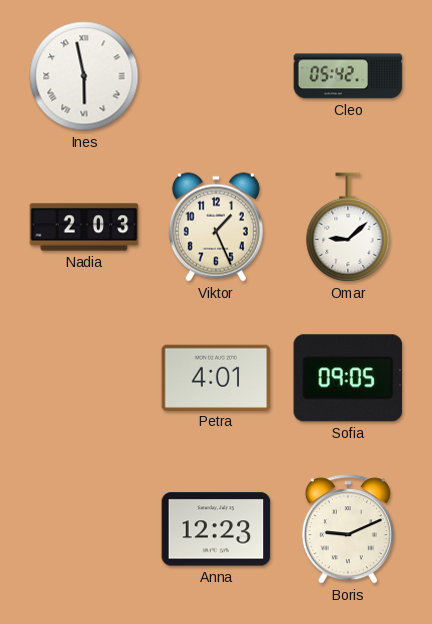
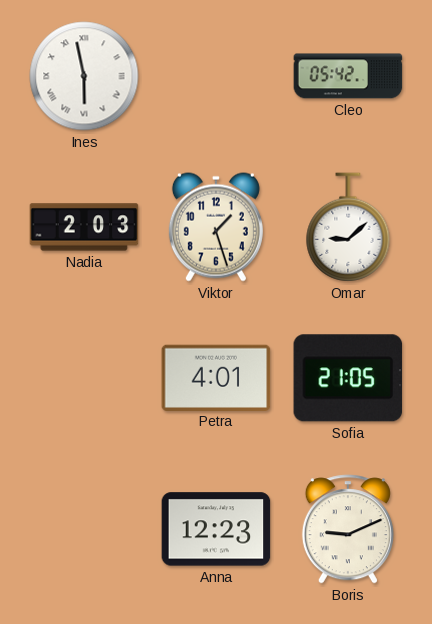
Viktor: 1:26 -> 1:27
Sofia: 09:05 -> 21:05
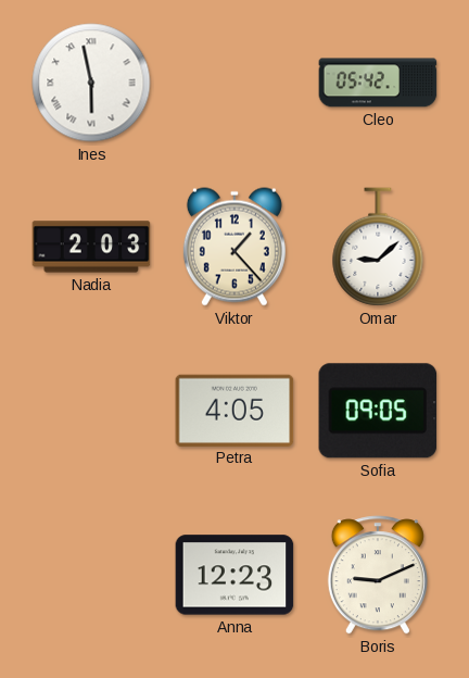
Viktor: 1:27 -> 1:23
Petra: 4:01 -> 4:05
Sofia: 21:05 -> 09:05
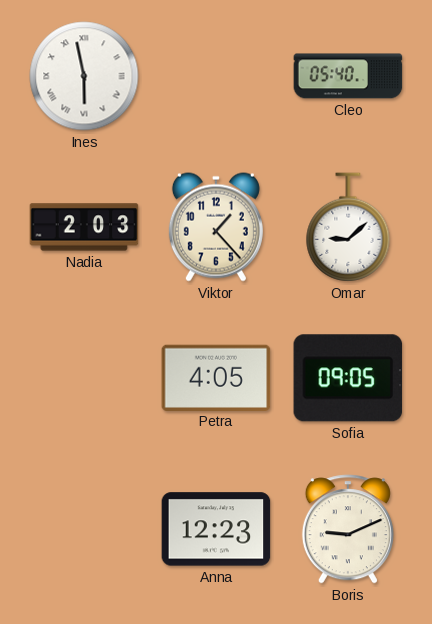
Cleo: 05:42 -> 05:40
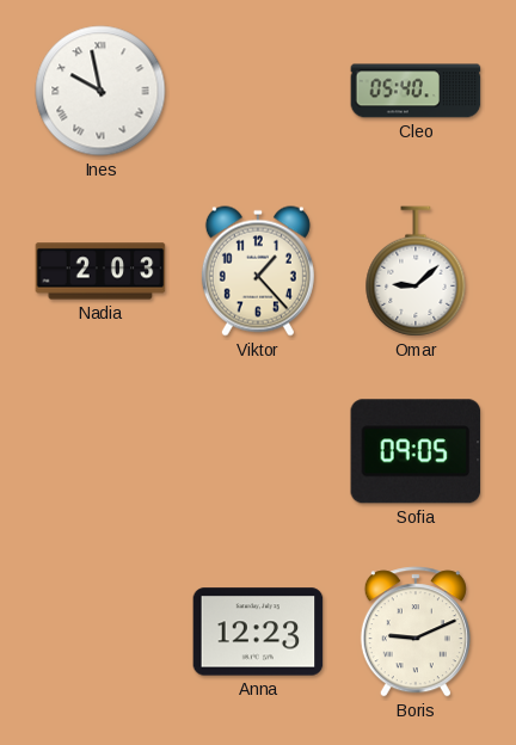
Ines: 5:58 -> 9:58
Petra: 4:05 -> none
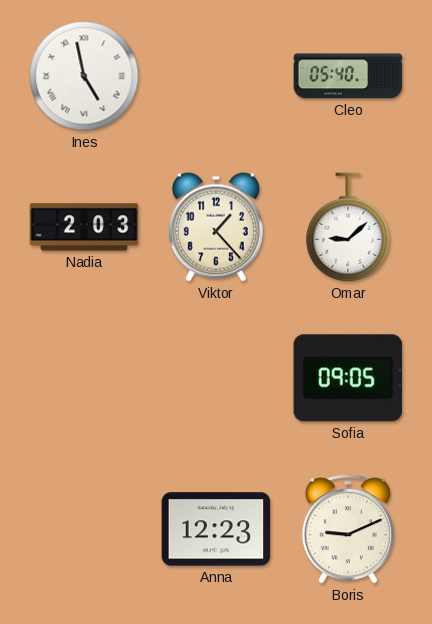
Ines: 9:58 -> 4:58
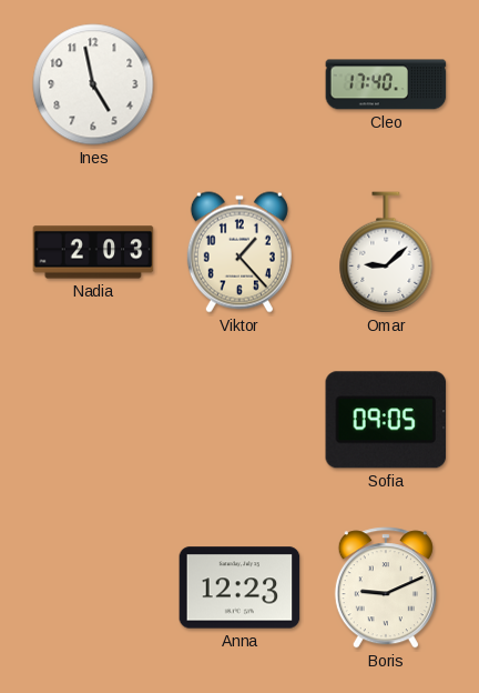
Ines numerals: Roman -> Arabic
Cleo: 05:40 -> 17:40
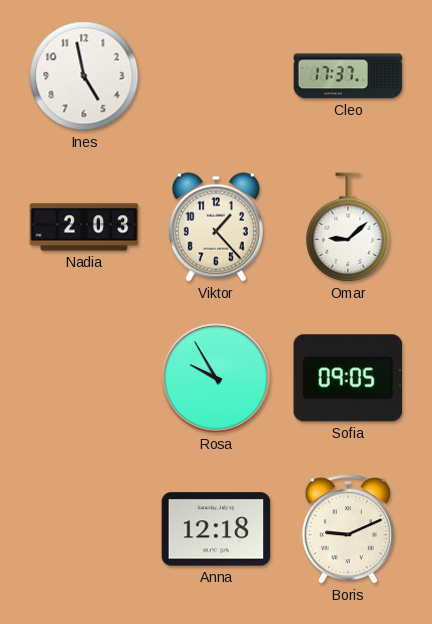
Cleo: 17:40 -> 17:37
Rosa: none -> 9:55
Anna: 12:23 -> 12:18
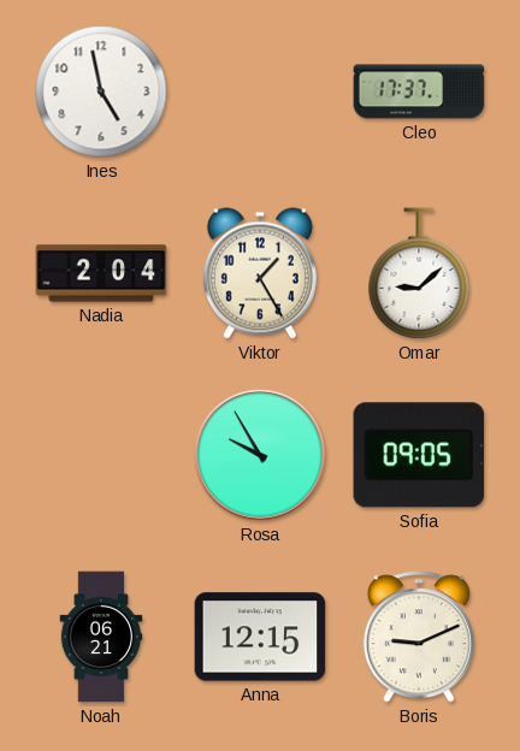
Nadia: 2:03 -> 2:04
Viktor: 1:23 -> 1:25
Noah: none -> 06:21
Anna: 12:18 -> 12:15
